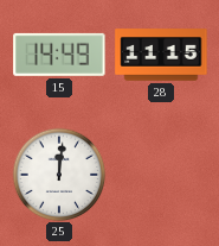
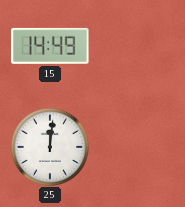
28: 11:15 -> none
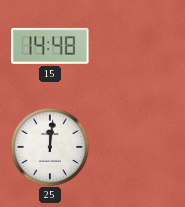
15: 14:49 -> 14:48
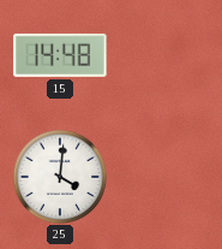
25: 12:01 -> 4:01
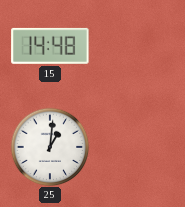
25: 4:01 -> 1:01
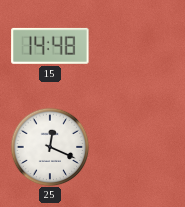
25: 1:01 -> 12:19
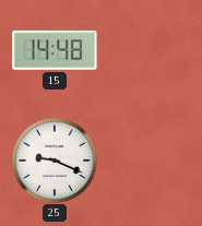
25: 12:19 -> 9:19
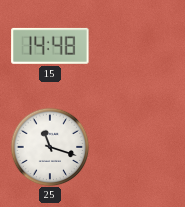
25: 9:19 -> 11:18
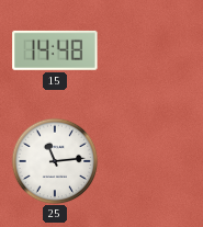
25: 11:18 -> 11:14
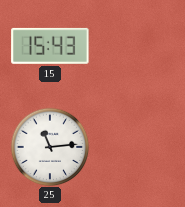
15: 14:48 -> 15:43
